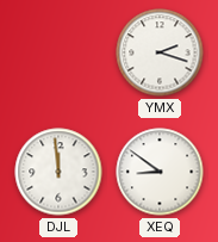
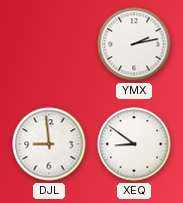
YMX: 2:18 -> 2:13
DJL: 11:59 -> 8:59
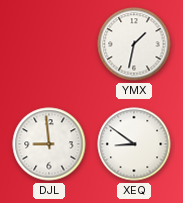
YMX: 2:13 -> 1:32
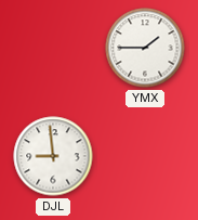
YMX: 1:32 -> 1:45
XEQ: 8:51 -> none
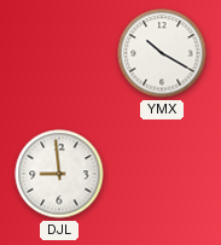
YMX: 1:45 -> 10:20
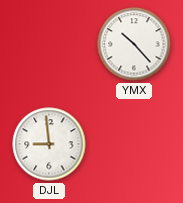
YMX: 10:20 -> 10:23
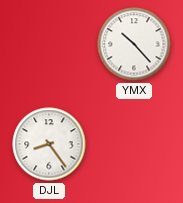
DJL: 8:59 -> 8:24
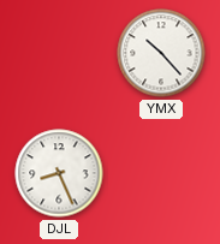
DJL: 8:24 -> 8:26
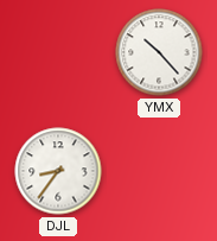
DJL: 8:26 -> 8:36
